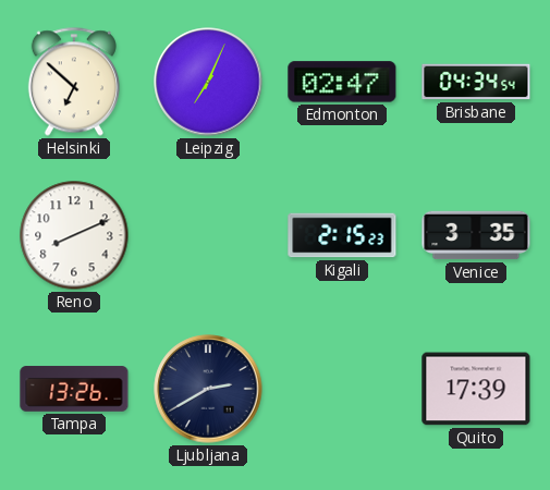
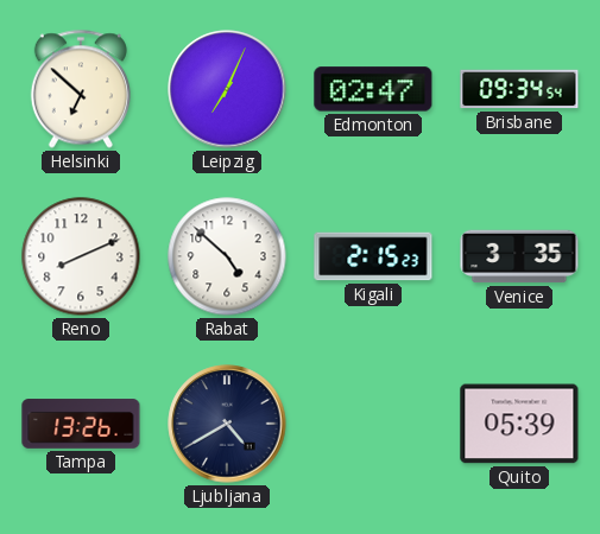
Brisbane: 04:34 -> 09:34
Rabat: none -> 4:52
Ljubljana: 2:40 -> 4:40
Quito: 17:39 -> 05:39
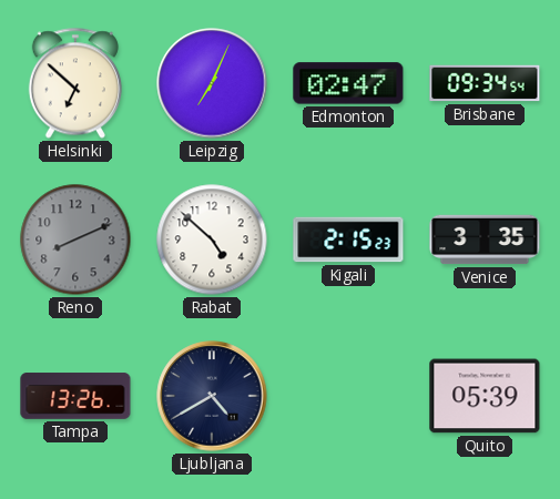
Reno dial: white -> grey
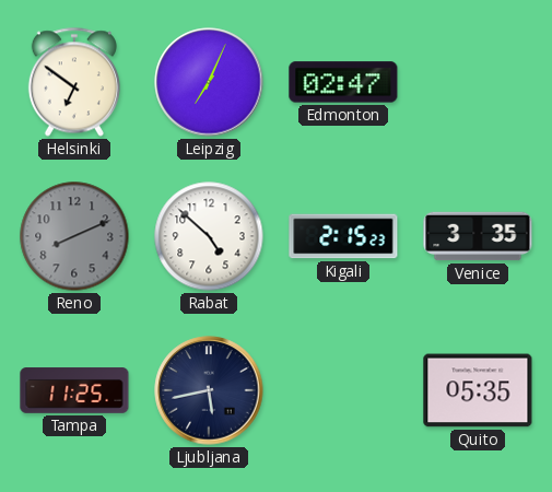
Helsinki: 6:52 -> 6:51
Brisbane: 09:34 -> none
Tampa: 13:26 -> 11:25
Ljubljana: 4:40 -> 5:43
Quito: 05:39 -> 05:35
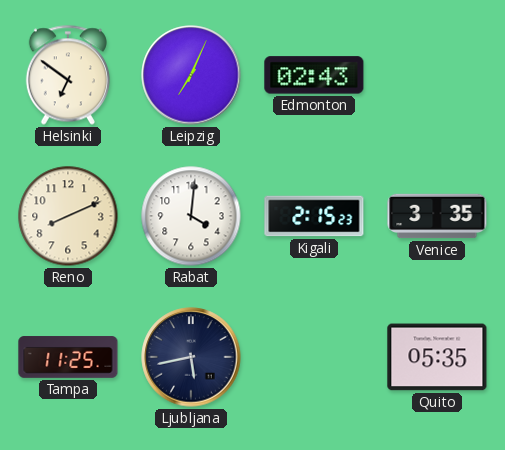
Edmonton: 02:47 -> 02:43
Reno dial: grey -> cream
Rabat: 4:52 -> 4:01
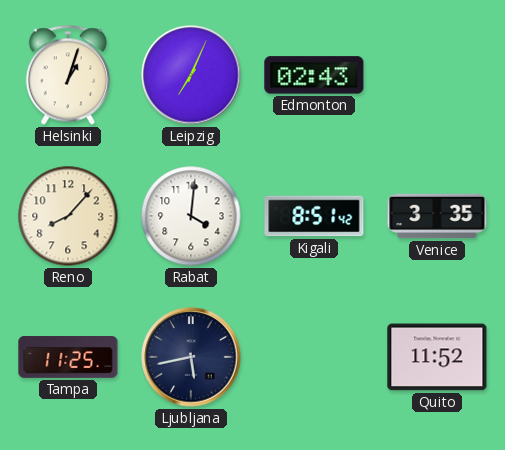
Helsinki: 6:51 -> 1:03
Reno: 8:11 -> 8:07
Kigali: 2:15 -> 8:51
Quito: 05:35 -> 11:52
